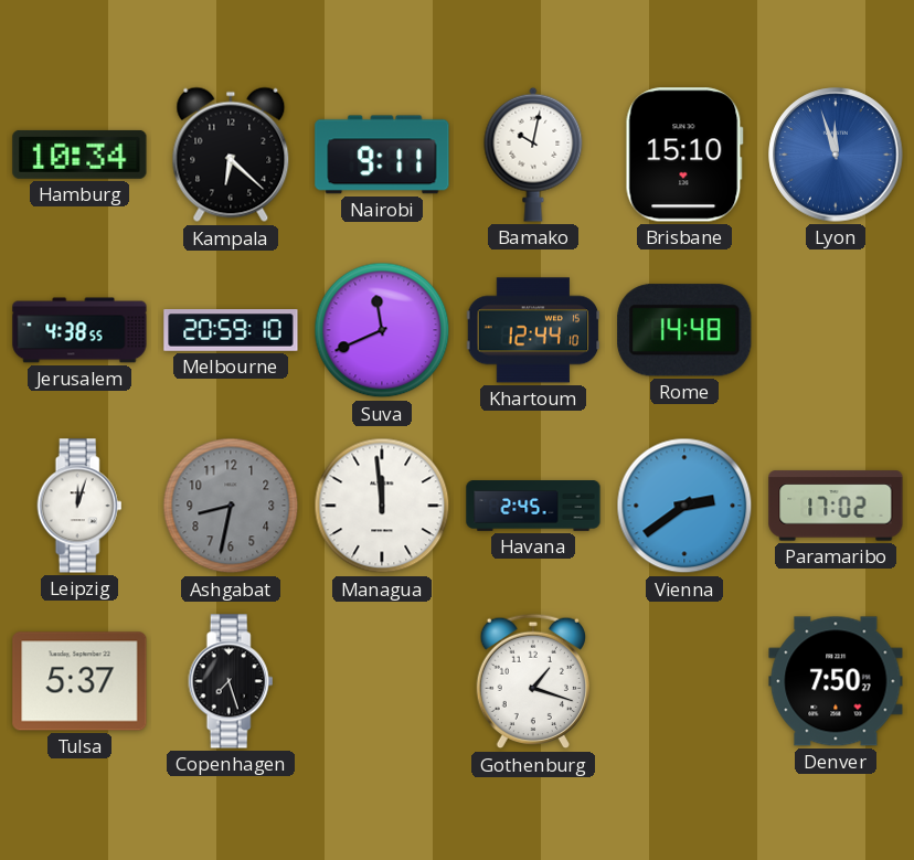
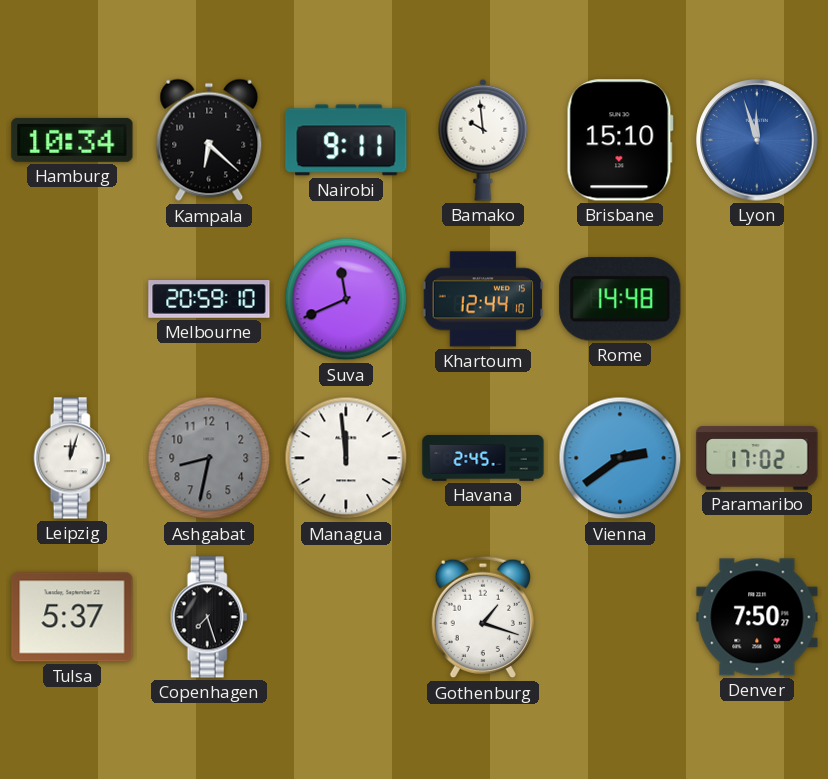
Bamako: 10:02 -> 9:59
Jerusalem: 4:38 -> none
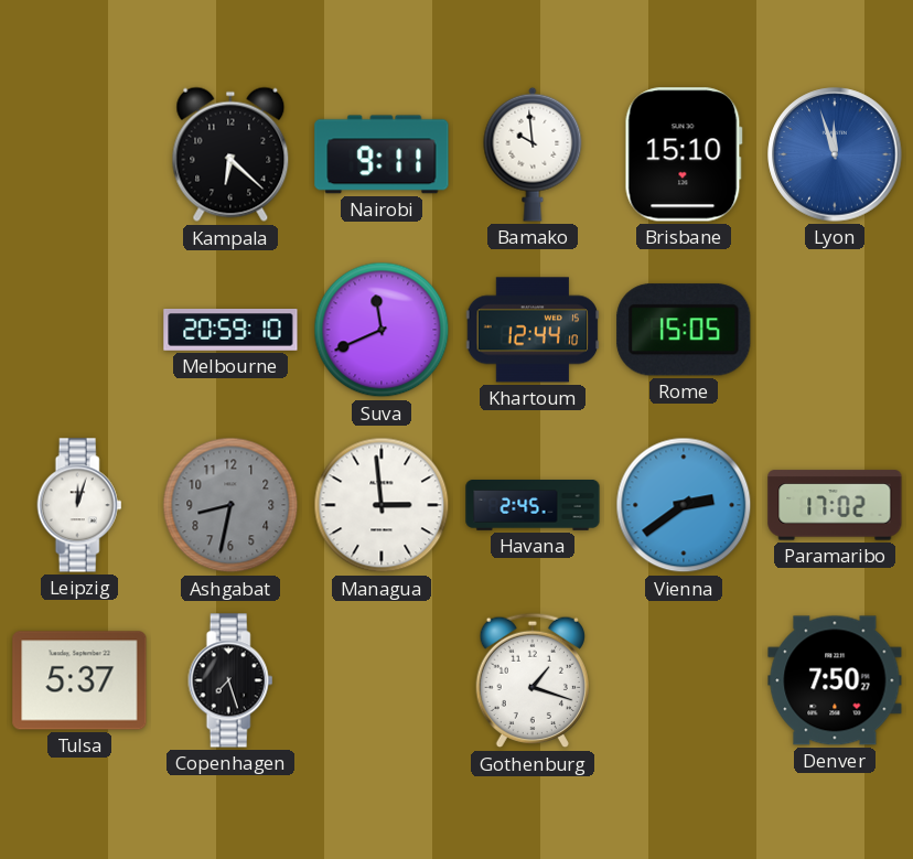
Hamburg: 10:34 -> none
Rome: 14:48 -> 15:05
Managua: 11:59 -> 2:59
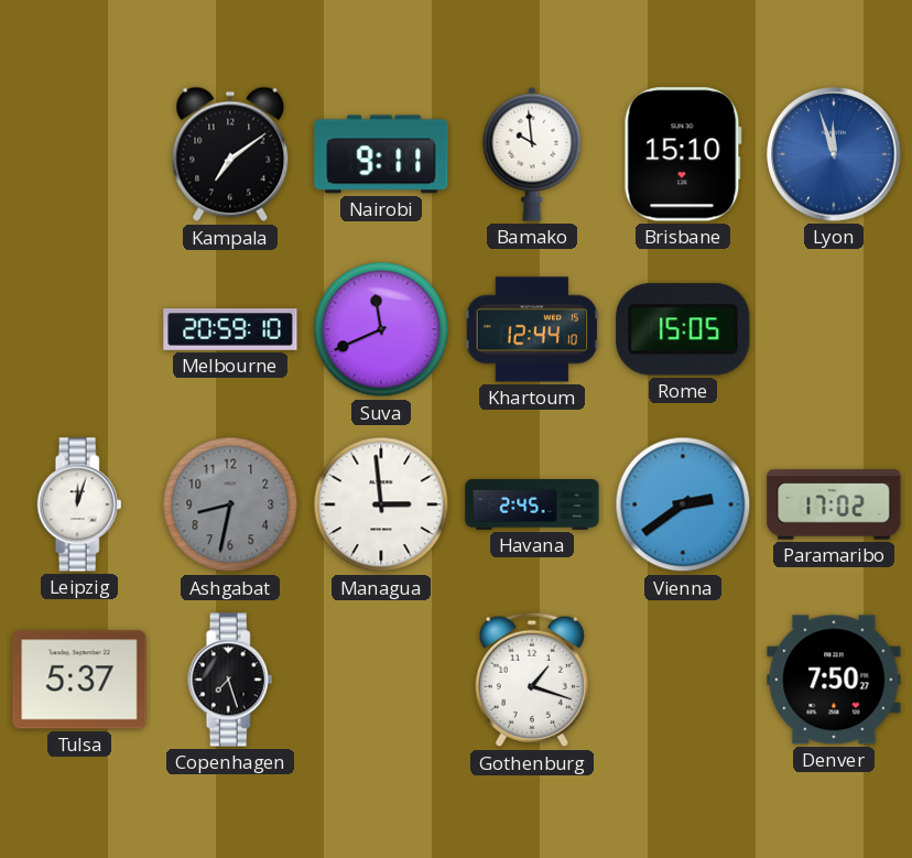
Kampala: 6:22 -> 7:09
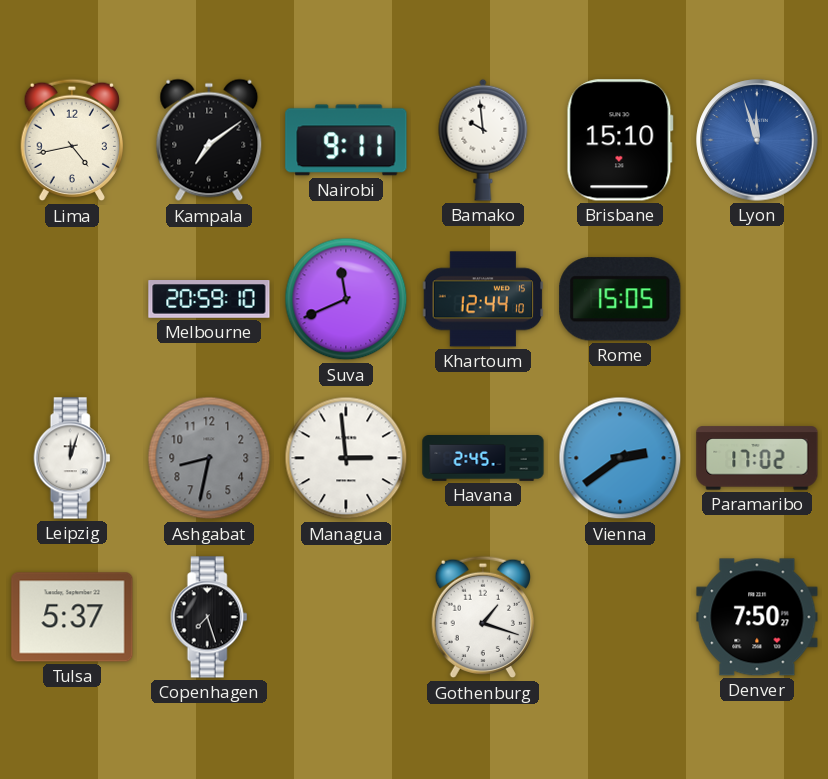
Lima: none -> 4:43
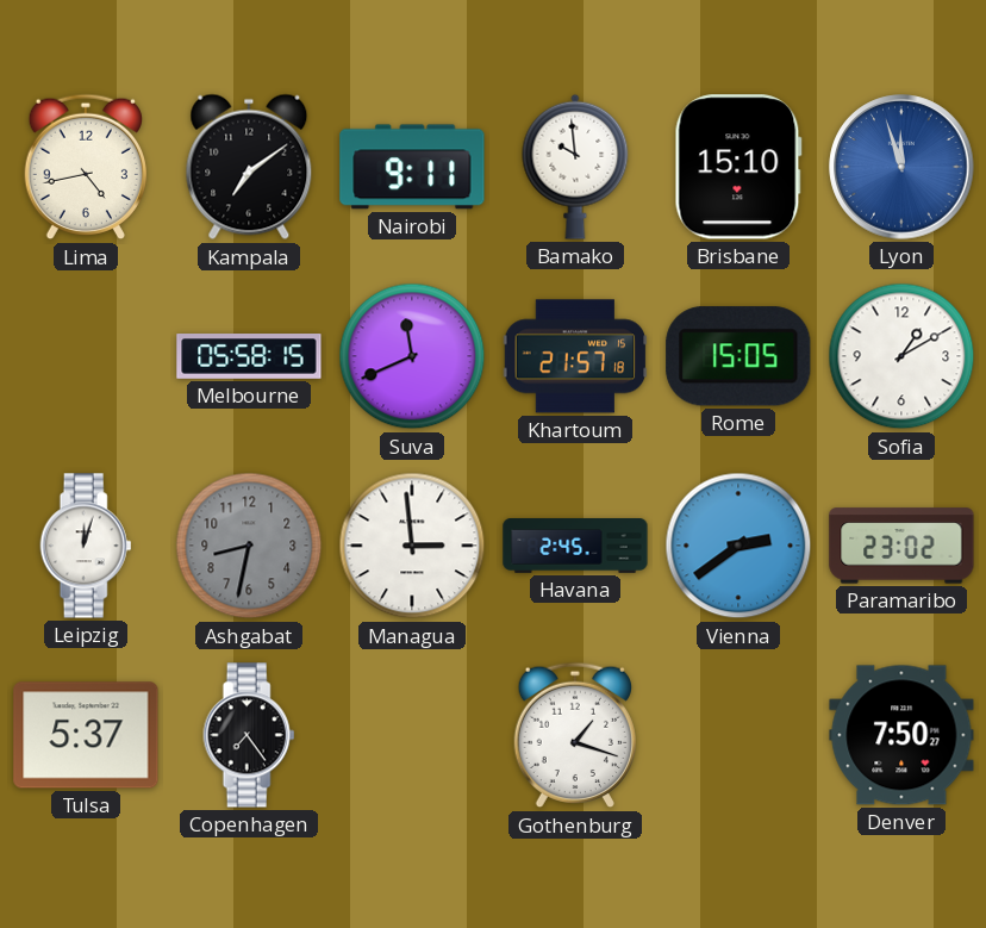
Melbourne: 20:59 -> 05:58
Khartoum: 12:44 -> 21:57
Sofia: none -> 1:10
Paramaribo: 17:02 -> 23:02
Copenhagen: 7:27 -> 7:24
